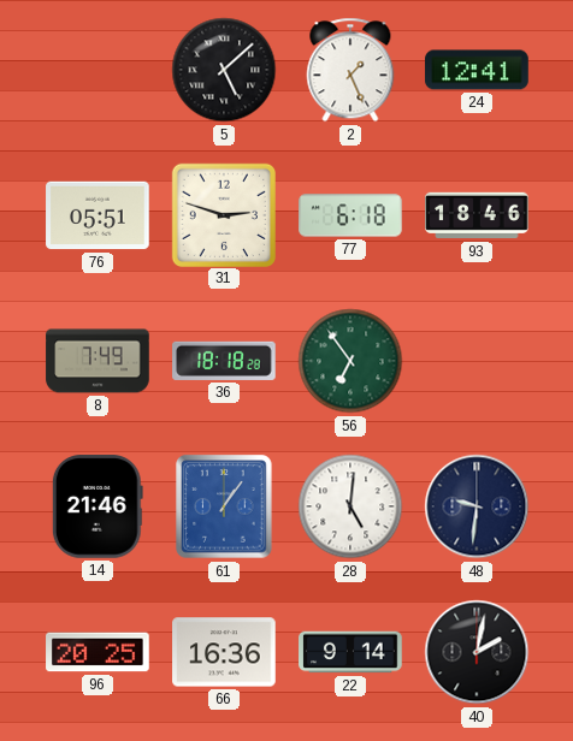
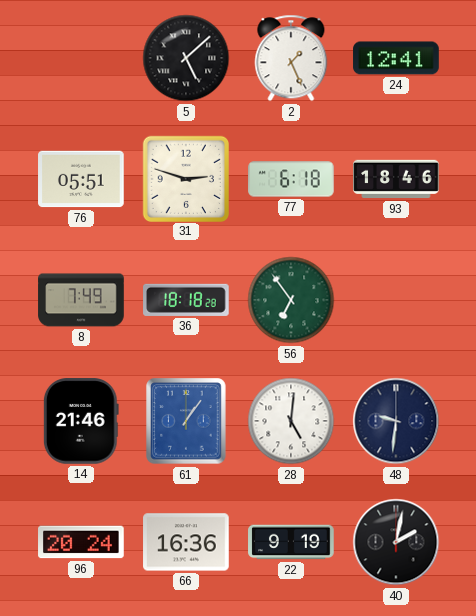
96: 20:25 -> 20:24
22: 9:14 -> 9:19
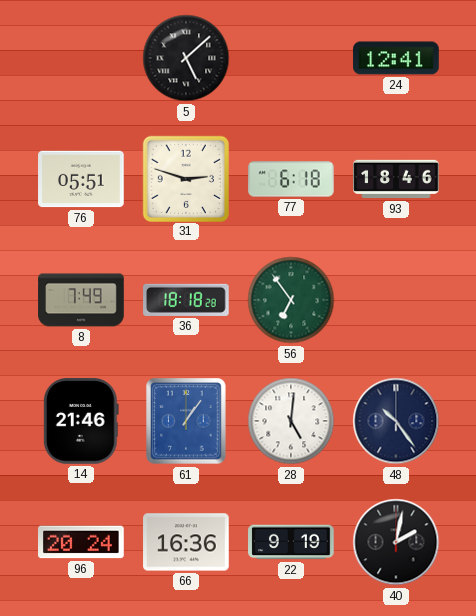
2: 1:26 -> none
48: 9:31 -> 10:24
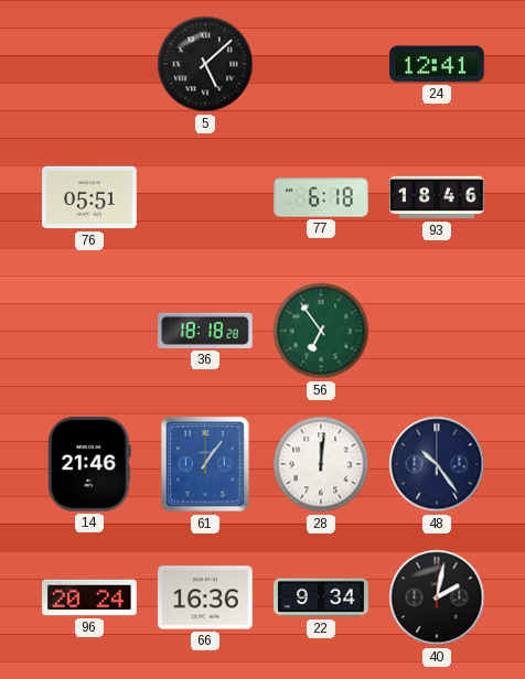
31: 2:48 -> none
8: 7:49 -> none
28: 5:01 -> 12:01
22: 9:19 -> 9:34
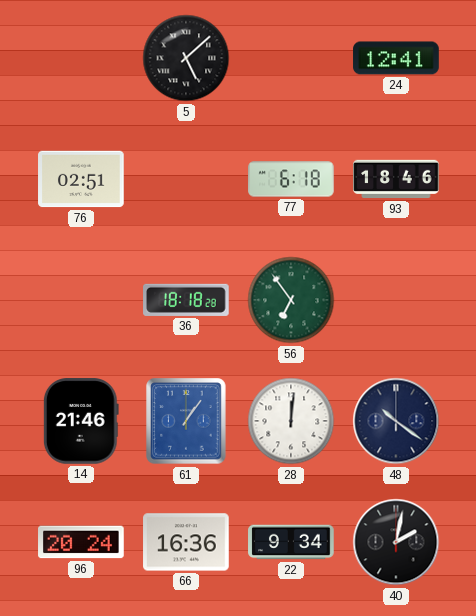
76: 05:51 -> 02:51
48: 10:24 -> 10:21
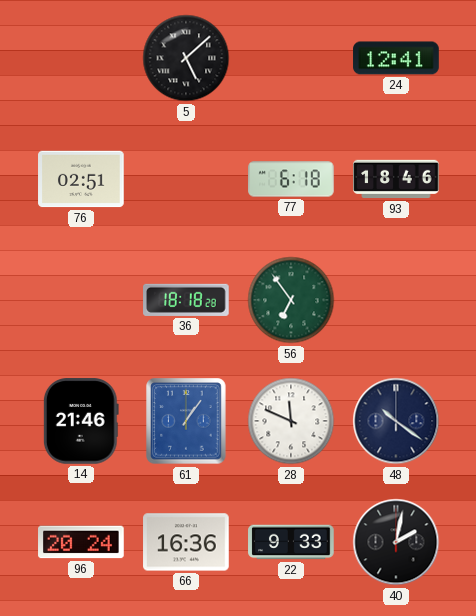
28: 12:01 -> 11:49
22: 9:34 -> 9:33
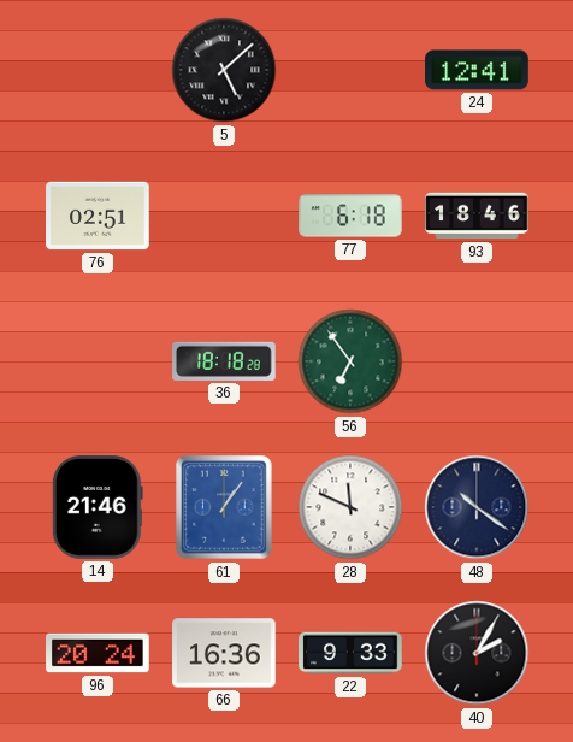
40: 2:02 -> 2:05
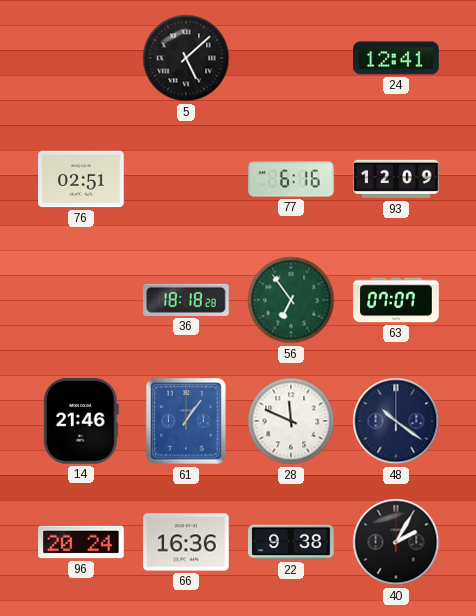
77: 6:18 -> 6:16
93: 18:46 -> 12:09
63: none -> 07:07
22: 9:33 -> 9:38
